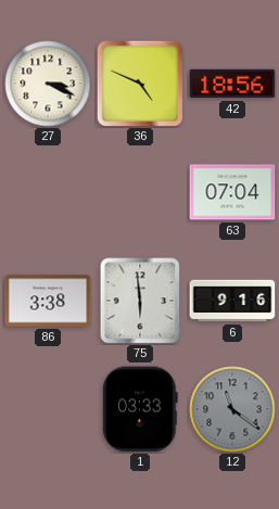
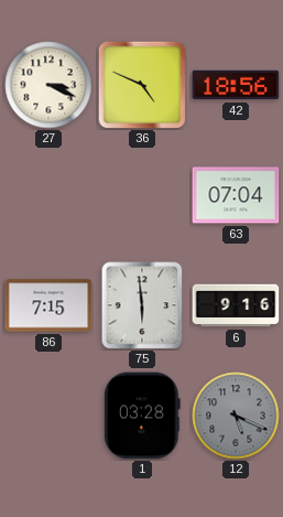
86: 3:38 -> 7:15
1: 03:33 -> 03:28
12: 11:21 -> 5:19
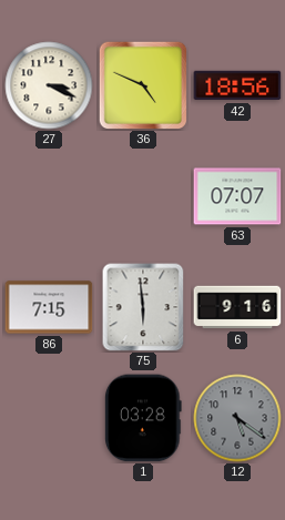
63: 07:04 -> 07:07
12: 5:19 -> 5:21
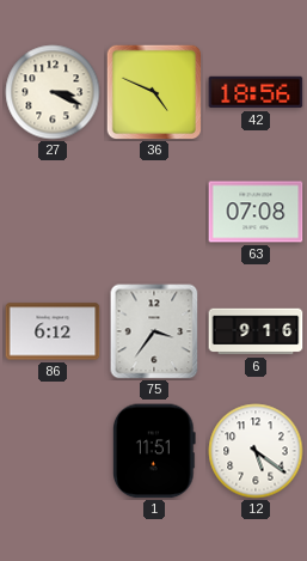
63: 07:07 -> 07:08
86: 7:15 -> 6:12
75: 5:59 -> 3:36
1: 03:28 -> 11:51
12 dial: grey -> white
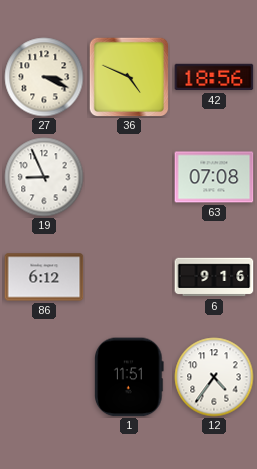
19: none -> 8:56
75: 3:36 -> none
12: 5:21 -> 4:36
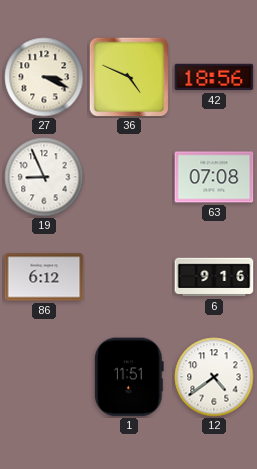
12: 4:36 -> 4:39
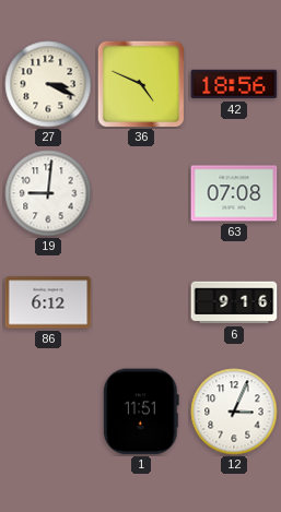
19: 8:56 -> 9:01
12: 4:39 -> 3:04
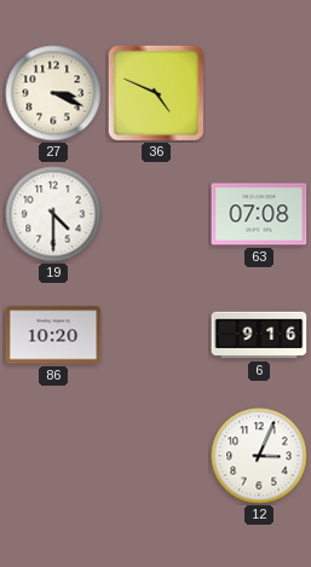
42: 18:56 -> none
19: 9:01 -> 4:30
86: 6:12 -> 10:20
1: 11:51 -> none
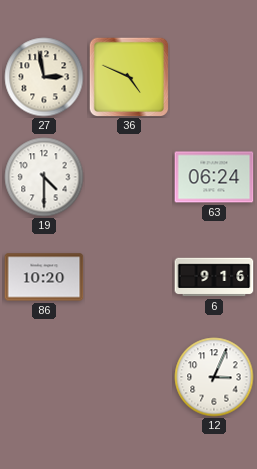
27: 3:19 -> 2:58
63: 07:08 -> 06:24
